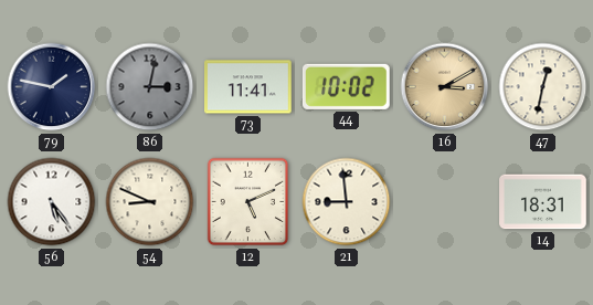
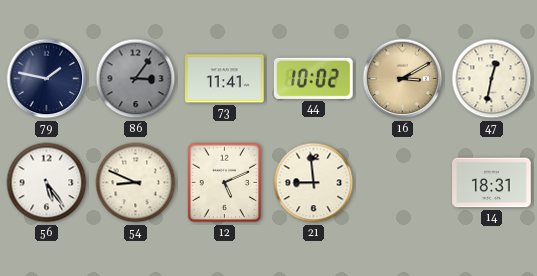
86: 3:02 -> 3:06
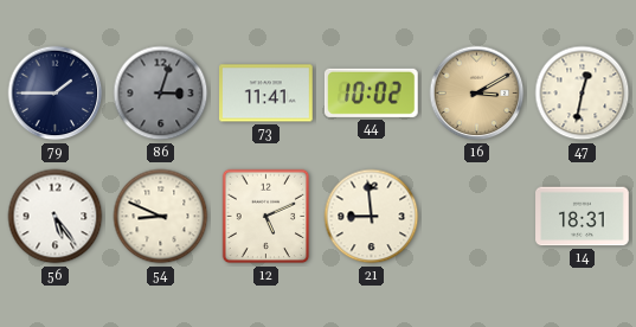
79: 1:47 -> 1:45
86: 3:06 -> 3:03
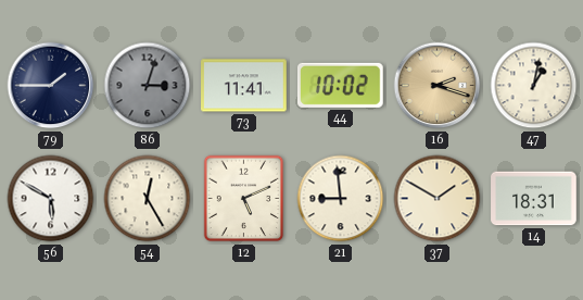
16: 3:10 -> 2:18
47: 12:32 -> 1:02
56: 5:24 -> 5:50
54: 8:49 -> 12:25
37: none -> 1:50
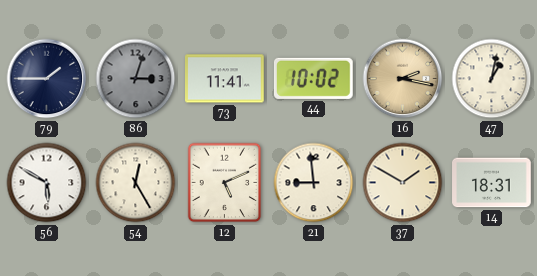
16: 2:18 -> 2:17
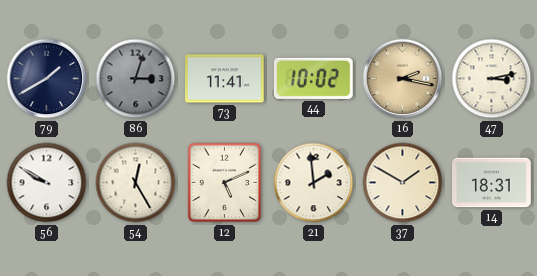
79: 1:45 -> 1:40
47: 1:02 -> 3:13
56: 5:50 -> 9:50
21: 8:59 -> 1:59
